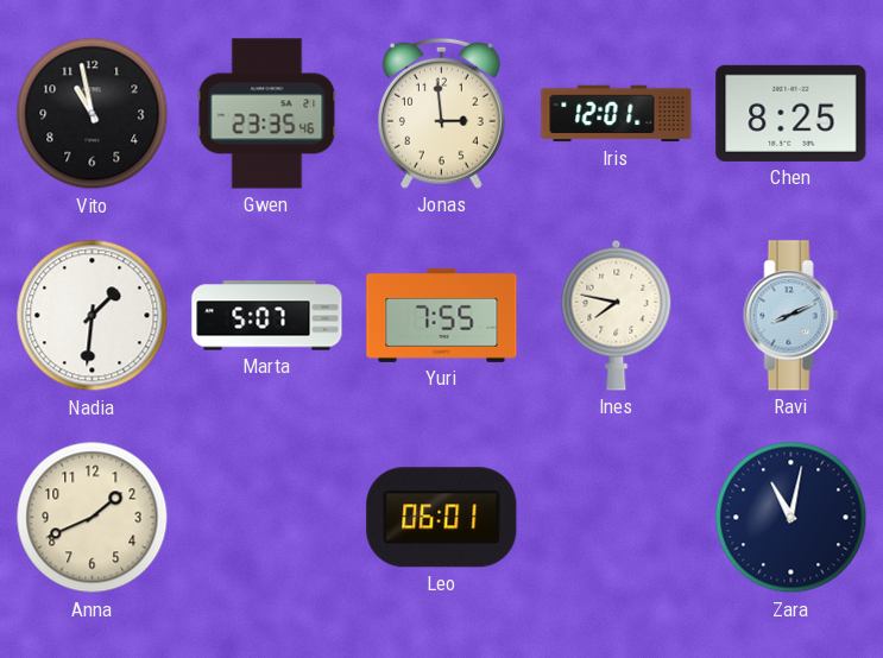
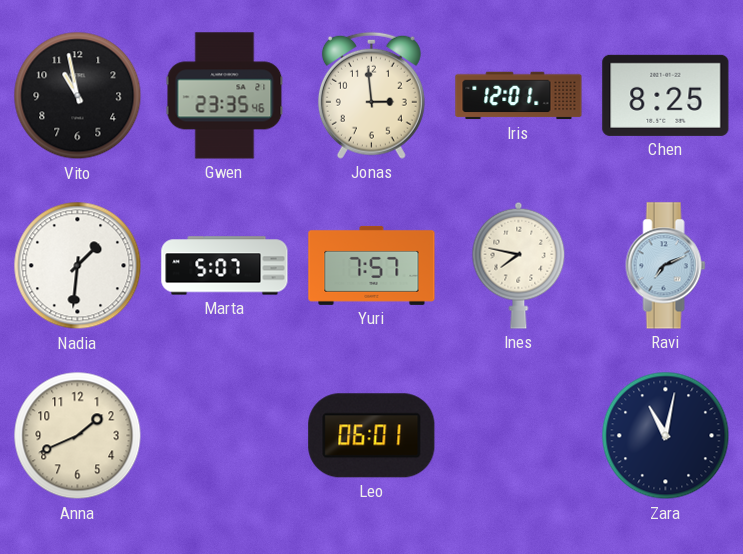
Yuri: 7:55 -> 7:57
Ravi: 8:11 -> 7:11
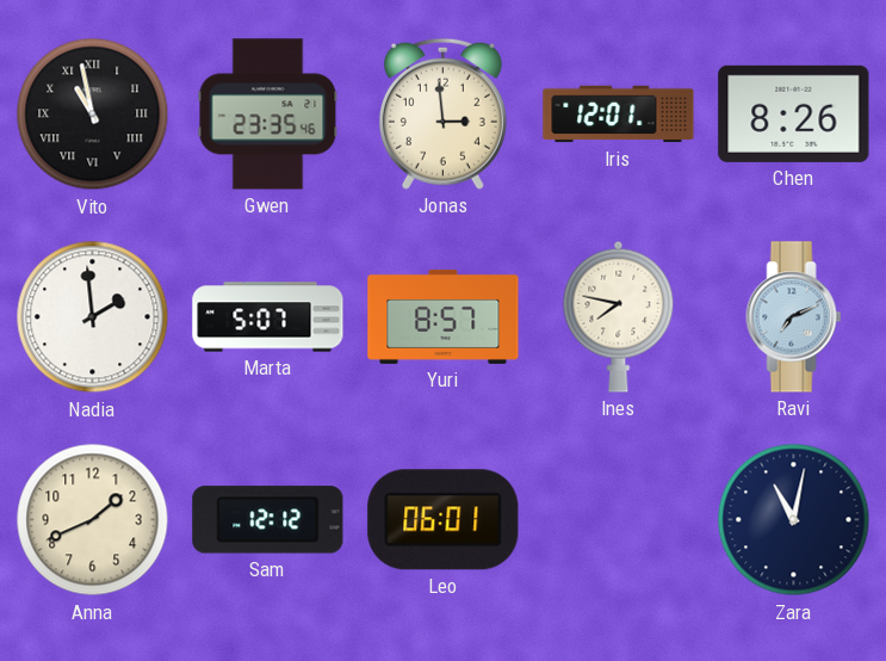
Vito numerals: Arabic -> Roman
Chen: 8:25 -> 8:26
Nadia: 1:31 -> 1:59
Yuri: 7:57 -> 8:57
Sam: none -> 12:12
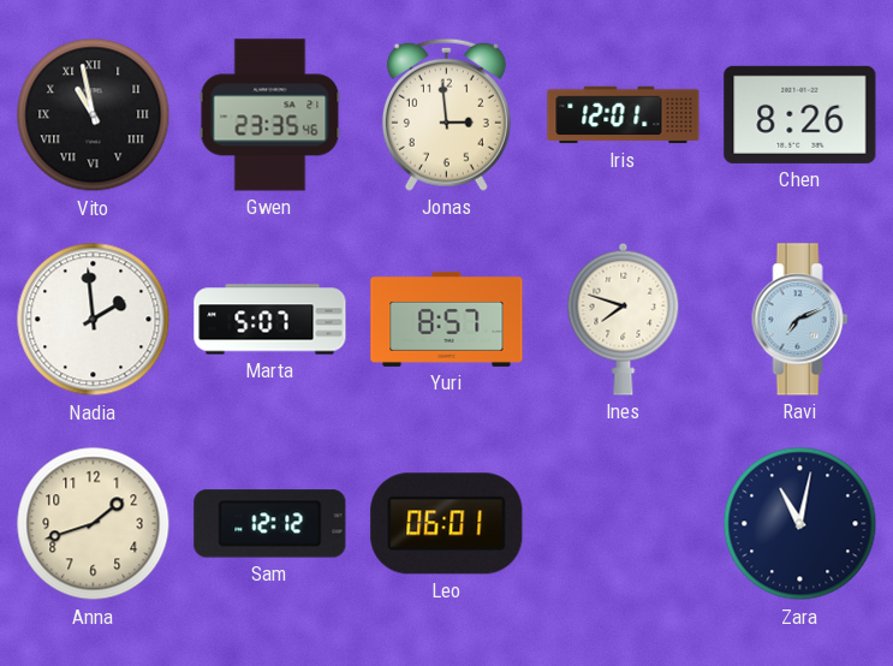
Ines: 7:47 -> 7:48
Anna: 1:41 -> 1:42
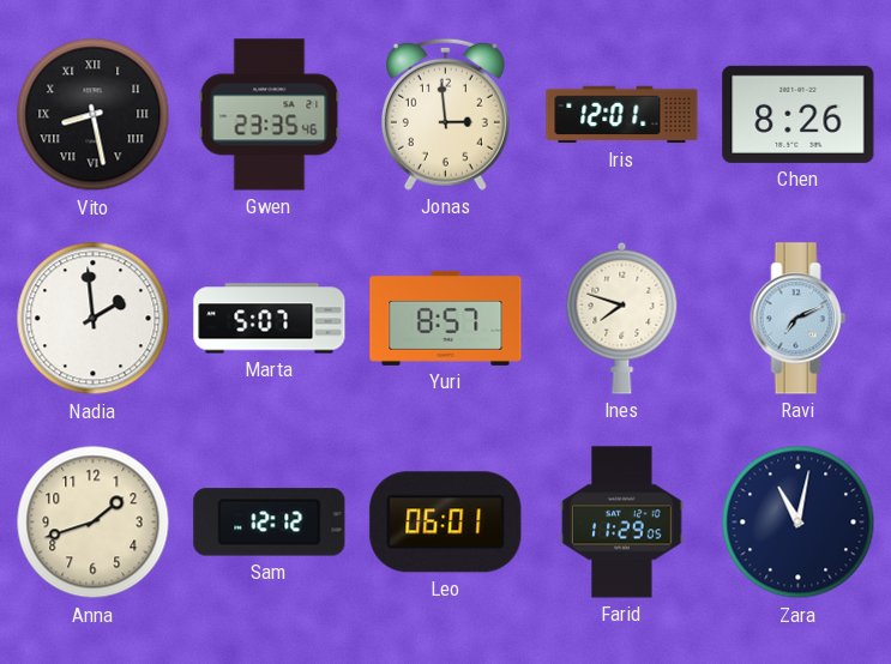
Vito: 10:58 -> 8:28
Farid: none -> 11:29
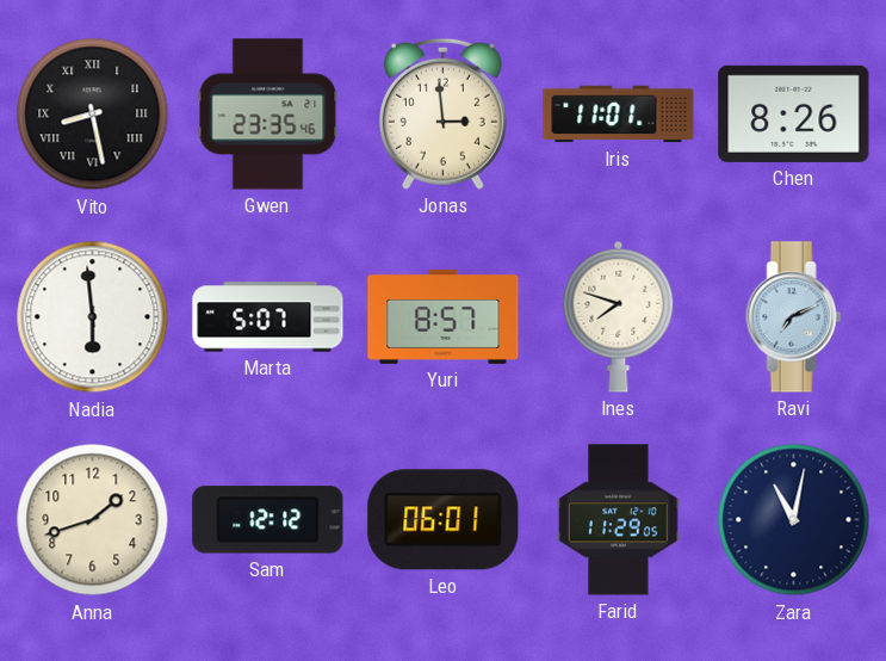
Iris: 12:01 -> 11:01
Nadia: 1:59 -> 5:59
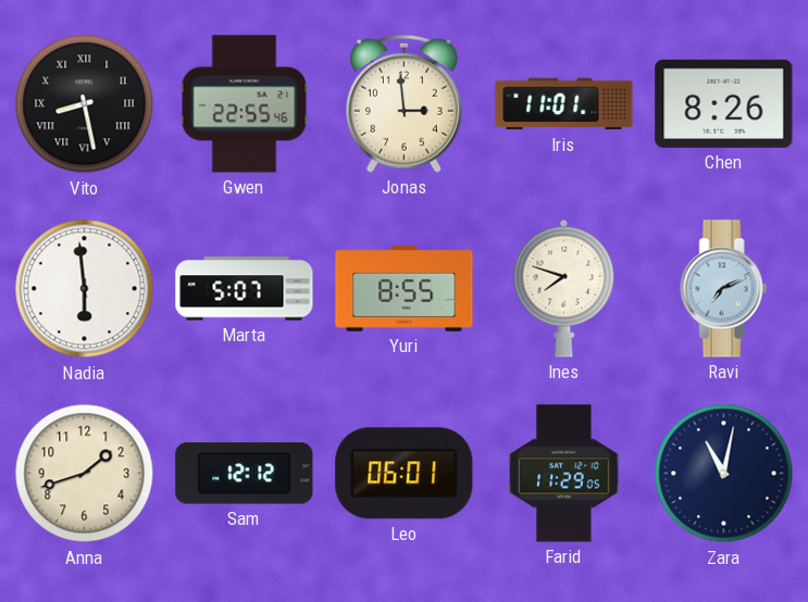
Gwen: 23:35 -> 22:55
Yuri: 8:57 -> 8:55
